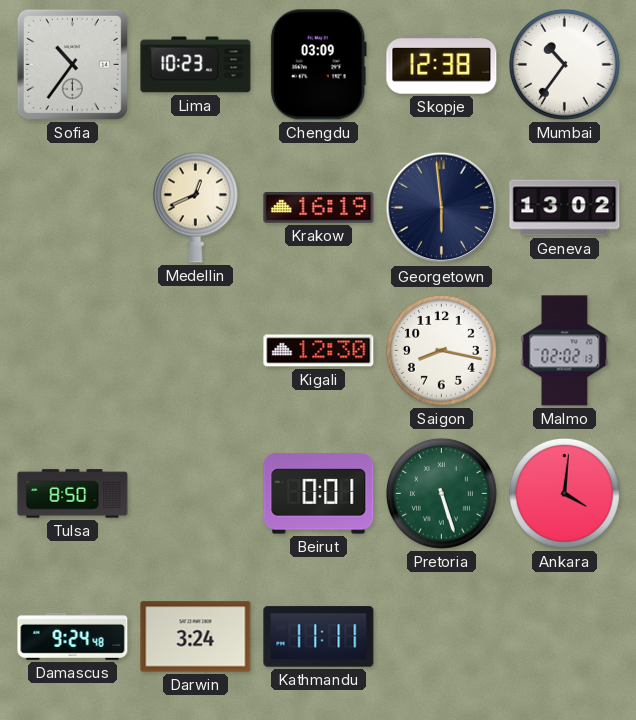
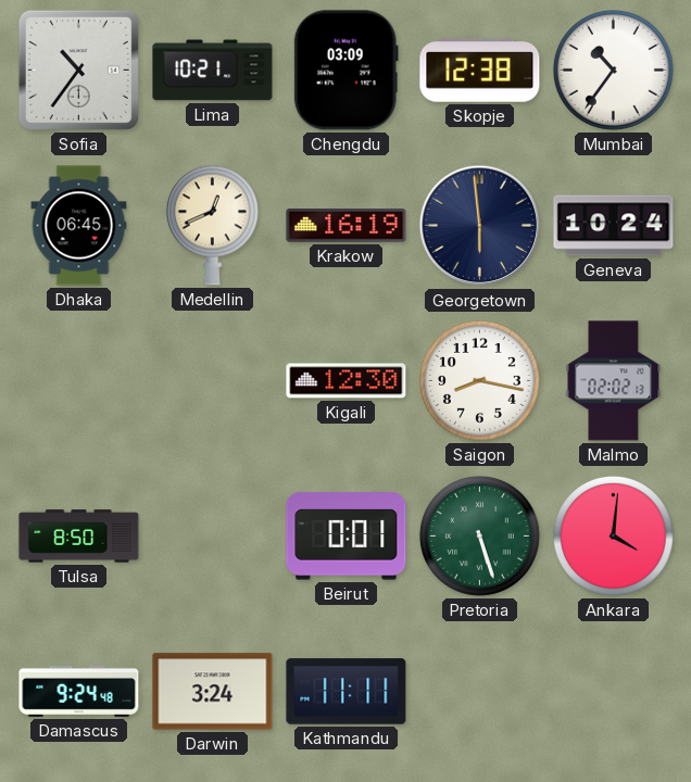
Lima: 10:23 -> 10:21
Dhaka: none -> 06:45
Geneva: 13:02 -> 10:24
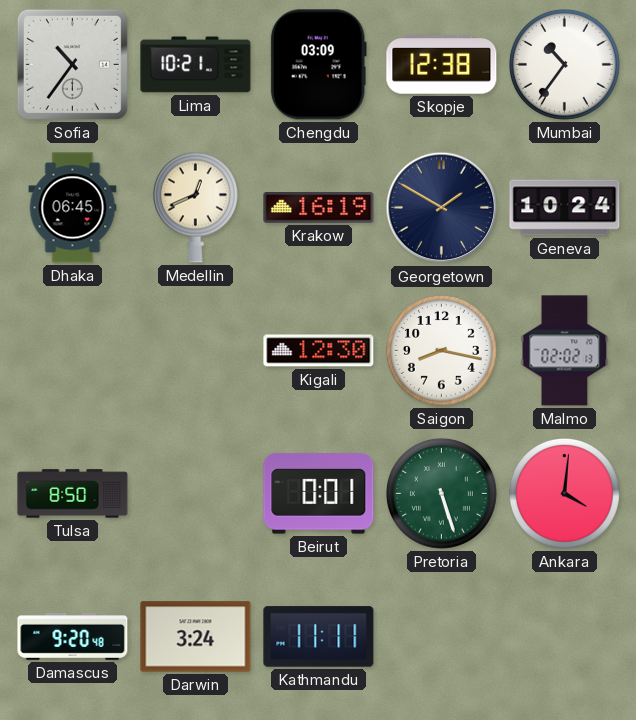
Georgetown: 5:59 -> 1:50
Damascus: 9:24 -> 9:20
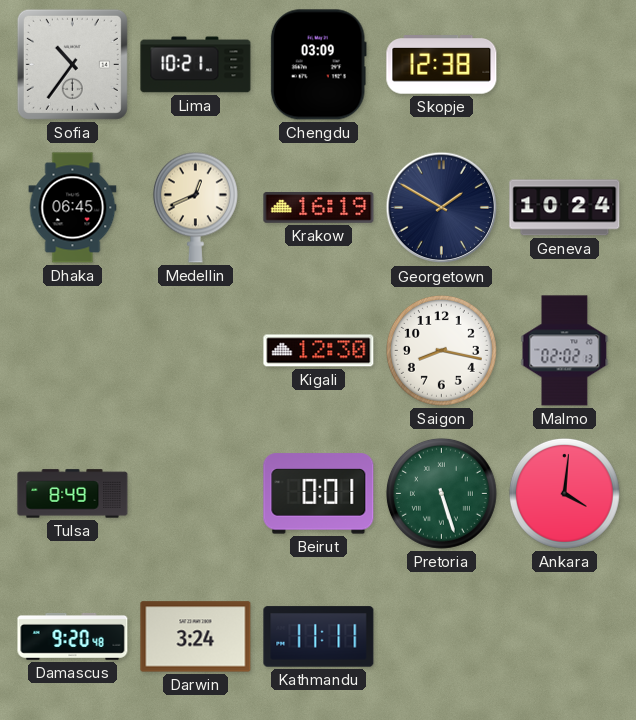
Mumbai: 10:36 -> none
Tulsa: 8:50 -> 8:49
